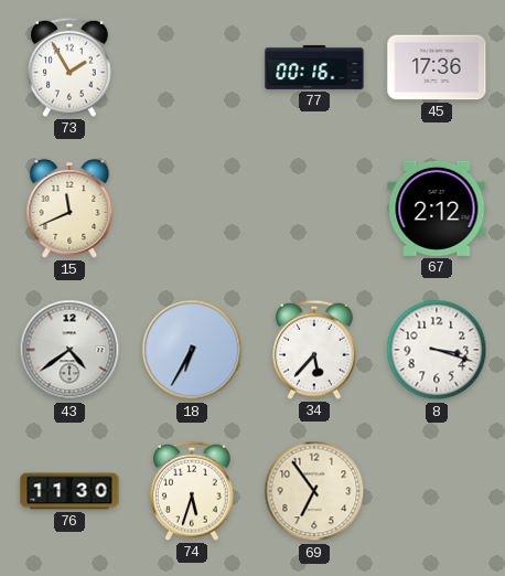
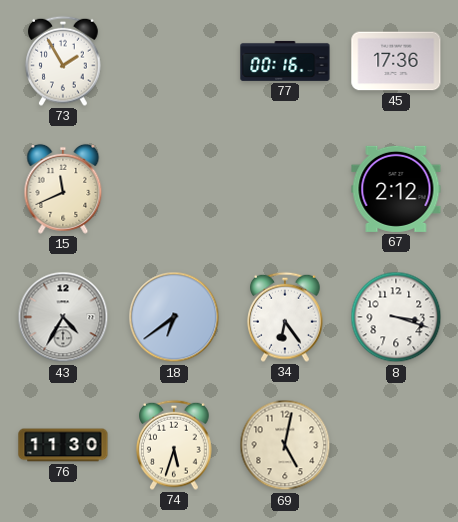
43: 4:39 -> 4:35
18: 6:35 -> 6:39
34: 5:37 -> 6:24
69: 6:54 -> 5:02
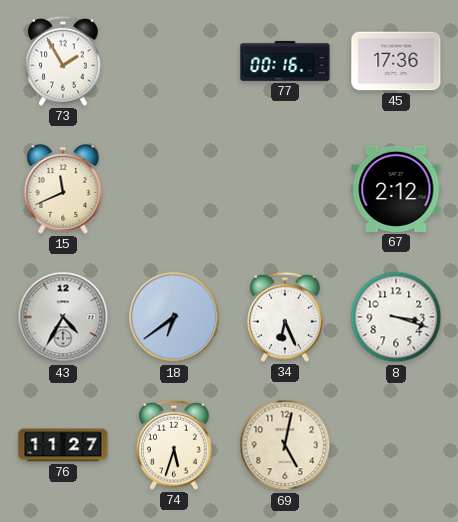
34: 6:24 -> 6:26
76: 11:30 -> 11:27
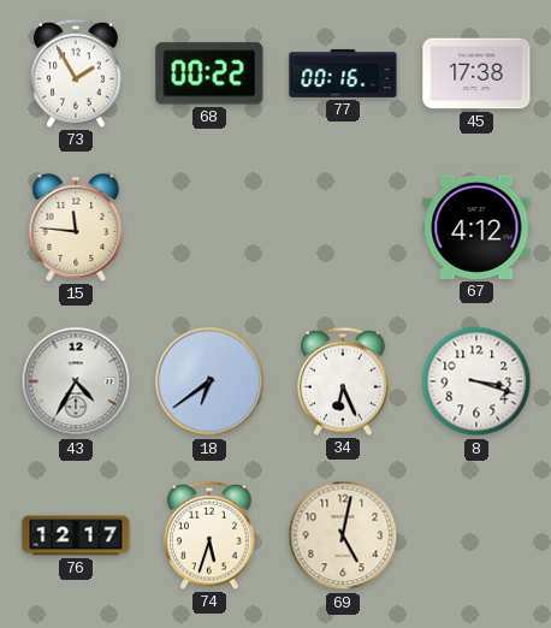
68: none -> 00:22
45: 17:36 -> 17:38
15: 11:41 -> 11:46
67: 2:12 -> 4:12
76: 11:27 -> 12:17
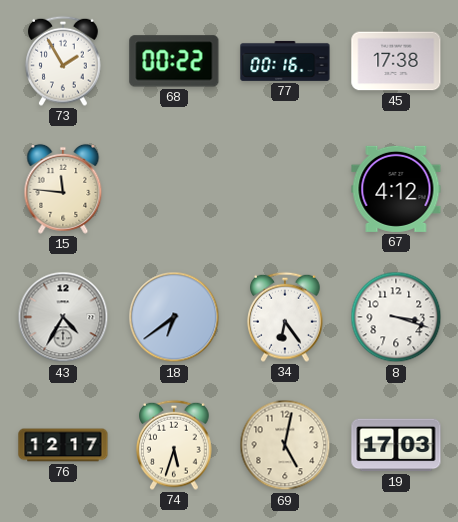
34: 6:26 -> 6:24
19: none -> 17:03
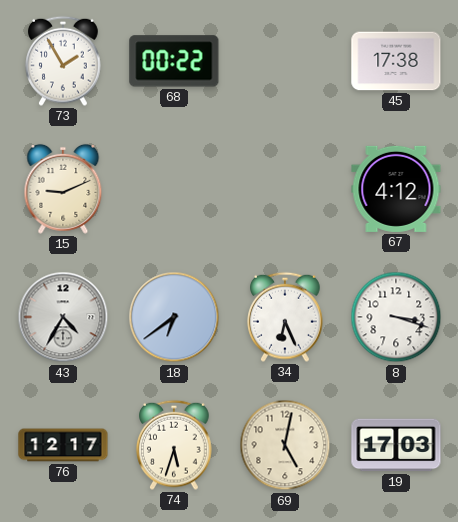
77: 00:16 -> none
15: 11:46 -> 9:11
34: 6:24 -> 6:26
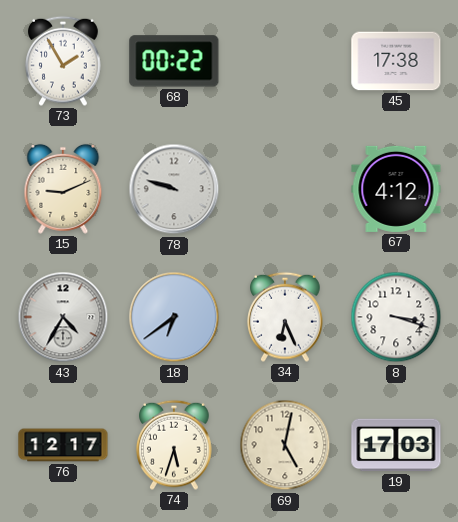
78: none -> 9:48
